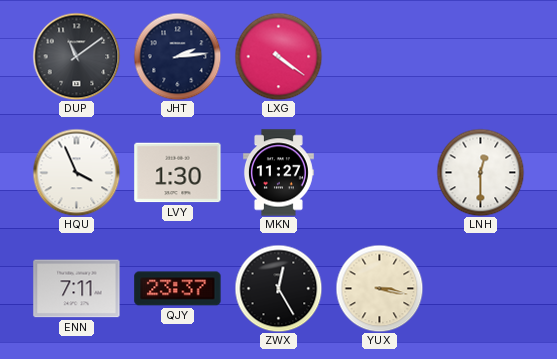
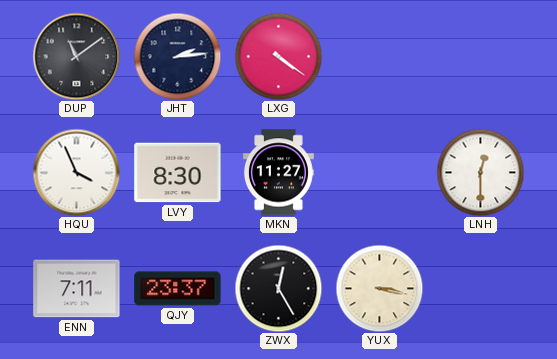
LVY: 1:30 -> 8:30
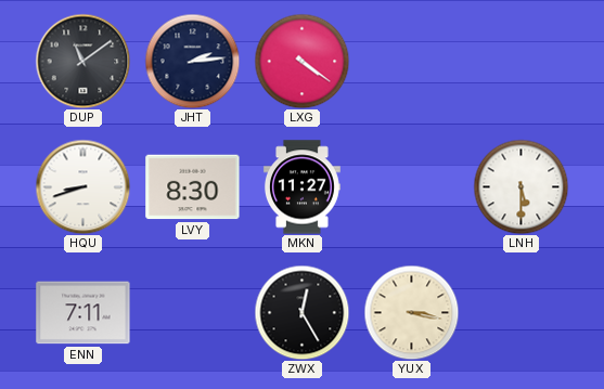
HQU: 3:56 -> 8:42
LNH: 12:30 -> 5:30
QJY: 23:37 -> none
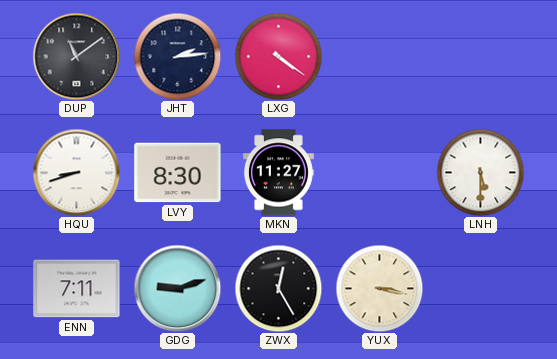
GDG: none -> 9:12
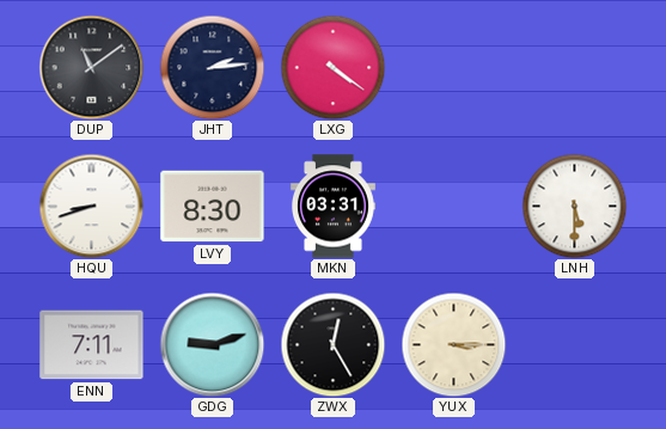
MKN: 11:27 -> 03:31
YUX: 3:17 -> 3:15
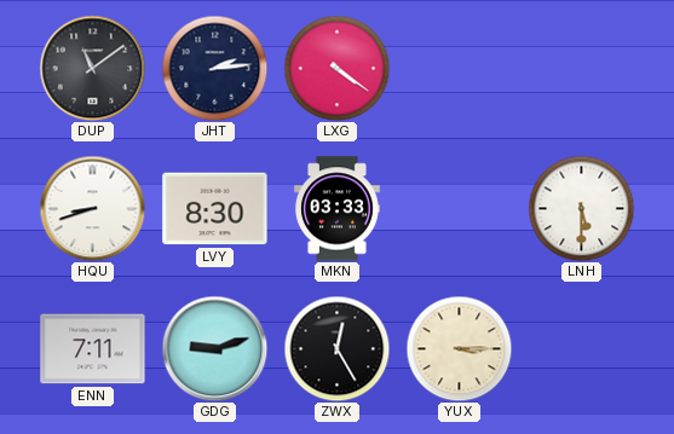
MKN: 03:31 -> 03:33
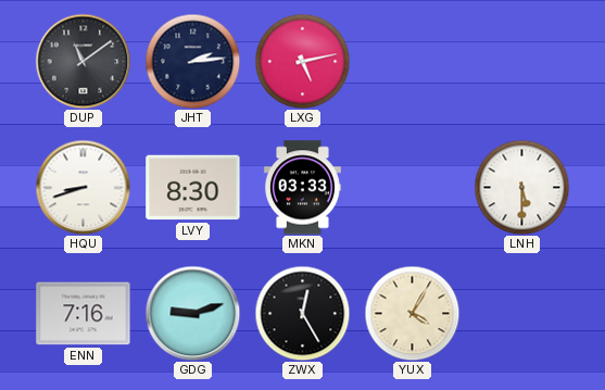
LXG: 4:21 -> 5:13
ENN: 7:11 -> 7:16
YUX: 3:15 -> 4:05
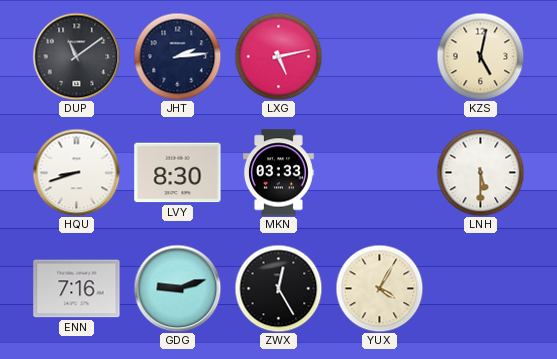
KZS: none -> 5:02
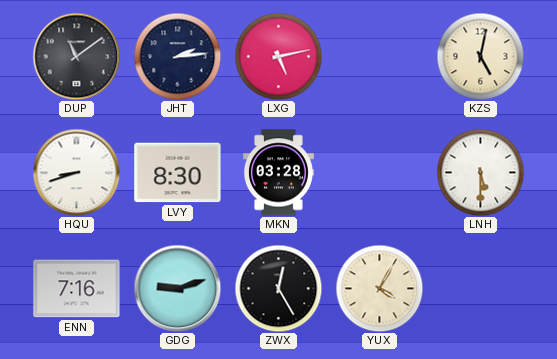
MKN: 03:33 -> 03:28
